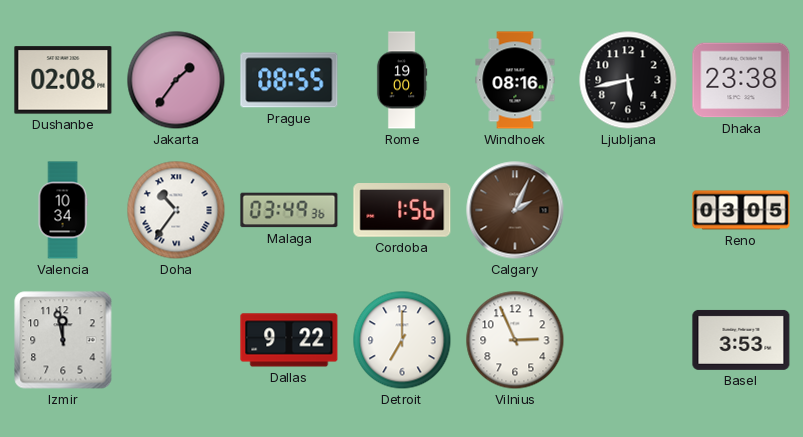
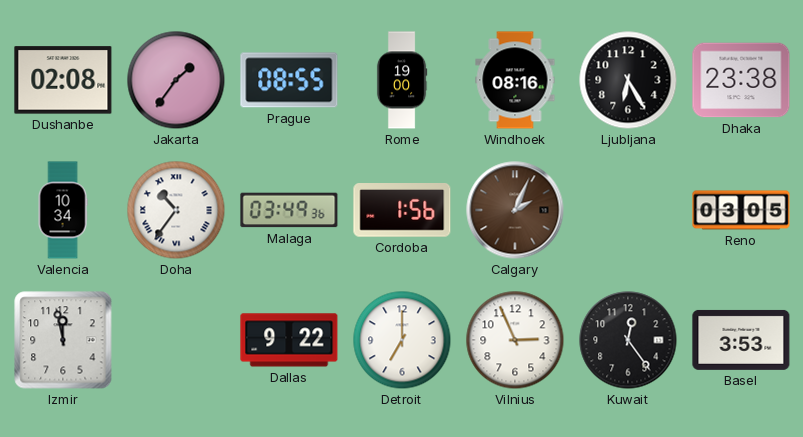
Ljubljana: 5:43 -> 6:25
Kuwait: none -> 12:24
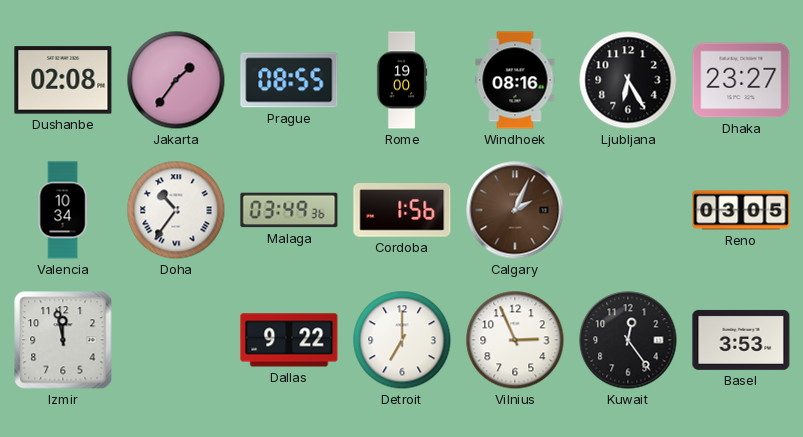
Dhaka: 23:38 -> 23:27
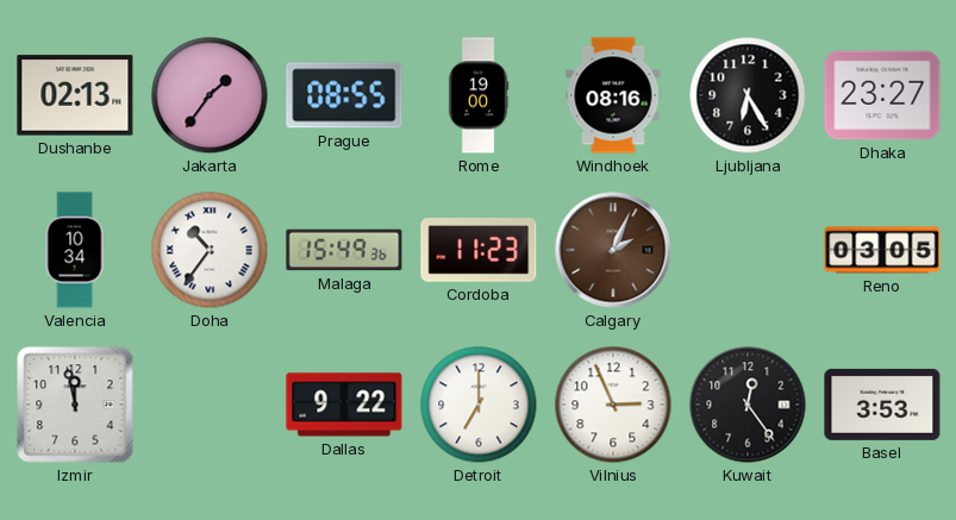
Dushanbe: 02:08 -> 02:13
Malaga: 03:49 -> 15:49
Cordoba: 1:56 -> 11:23
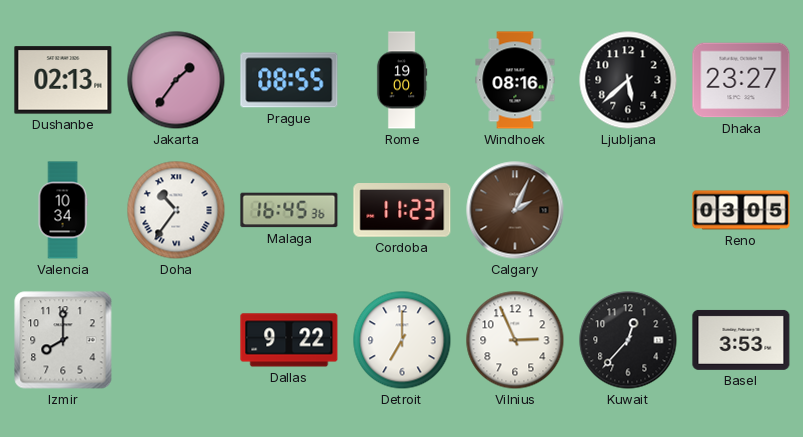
Ljubljana: 6:25 -> 5:38
Malaga: 15:49 -> 16:45
Izmir: 11:58 -> 8:00
Kuwait: 12:24 -> 12:37
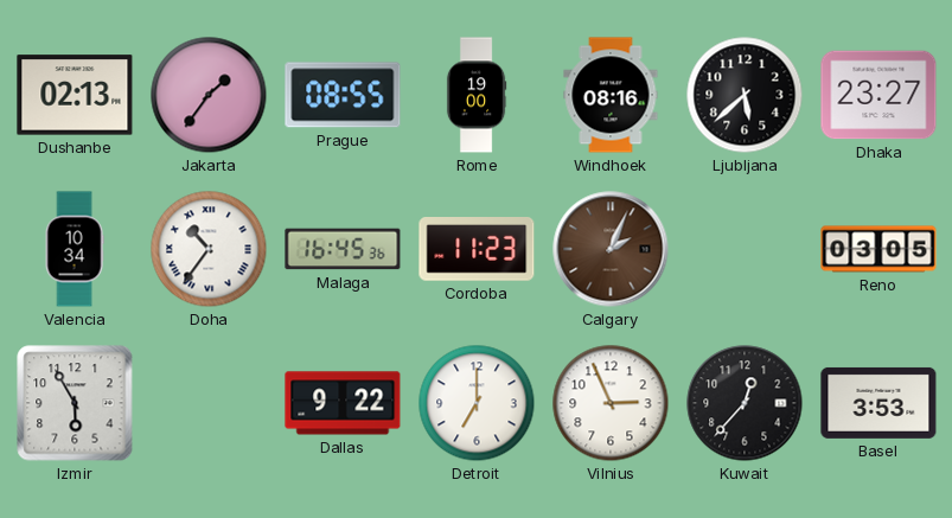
Izmir: 8:00 -> 5:55
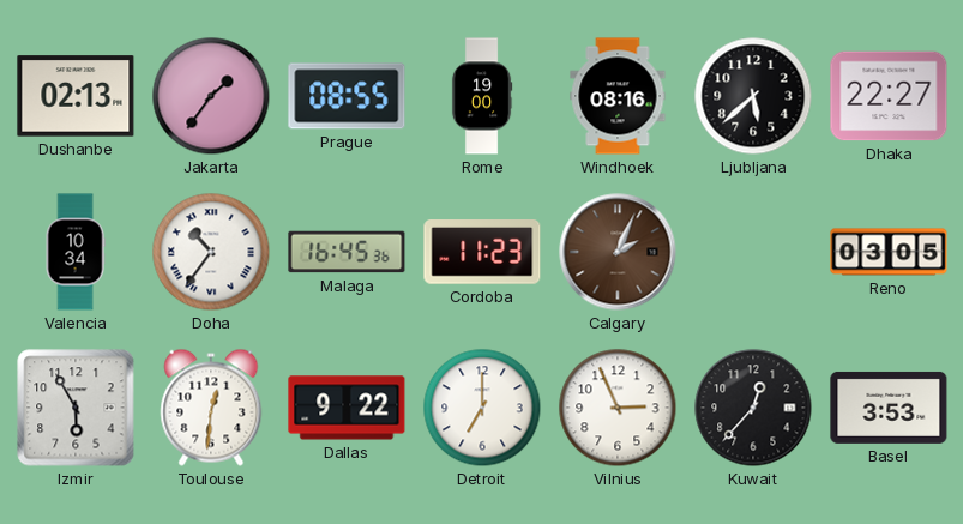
Dhaka: 23:27 -> 22:27
Toulouse: none -> 12:31
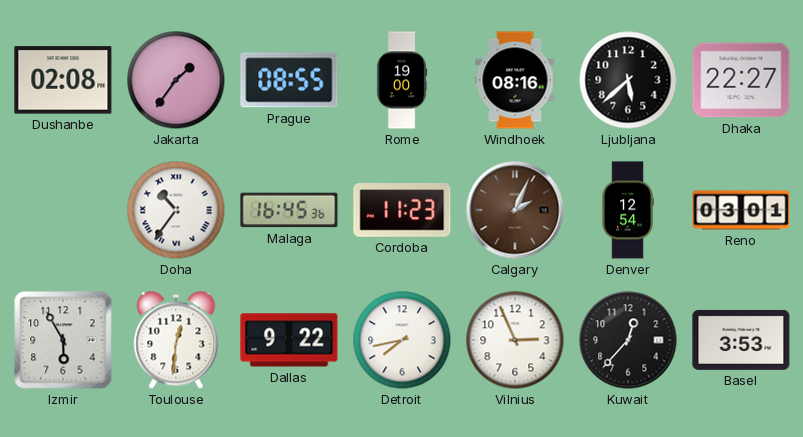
Dushanbe: 02:13 -> 02:08
Valencia: 10:34 -> none
Denver: none -> 12:54
Reno: 03:05 -> 03:01
Detroit: 7:00 -> 7:43
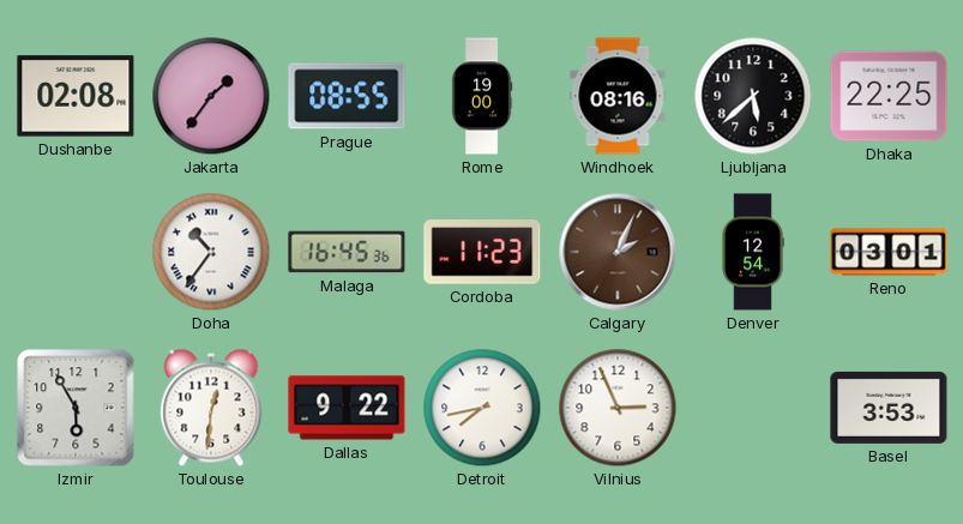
Dhaka: 22:27 -> 22:25
Kuwait: 12:37 -> none
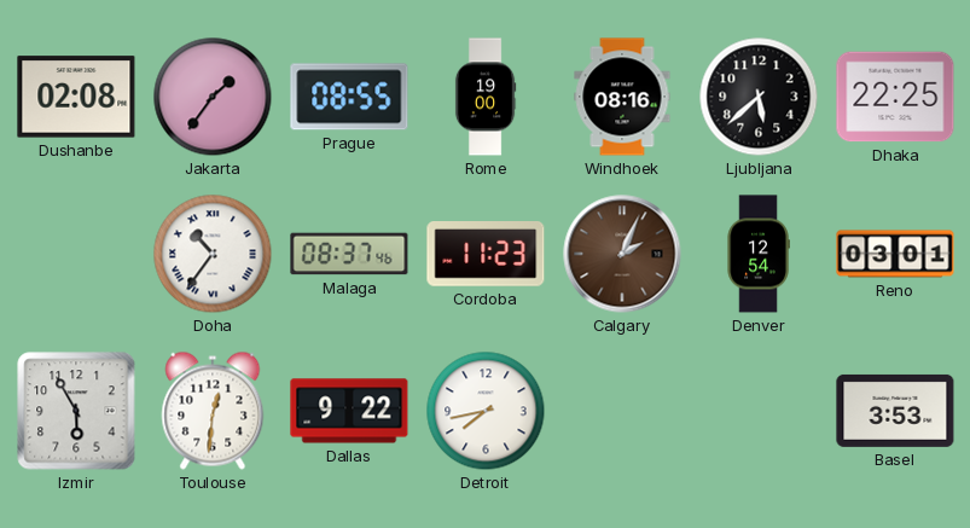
Malaga: 16:45 -> 08:37
Vilnius: 2:56 -> none
